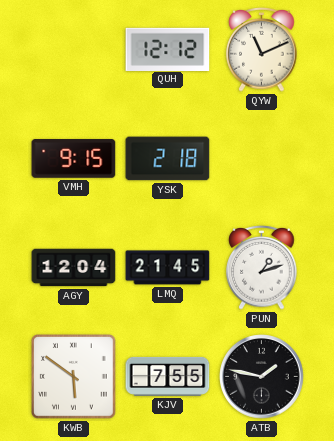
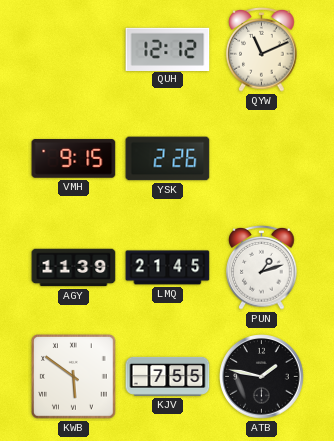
YSK: 2:18 -> 2:26
AGY: 12:04 -> 11:39
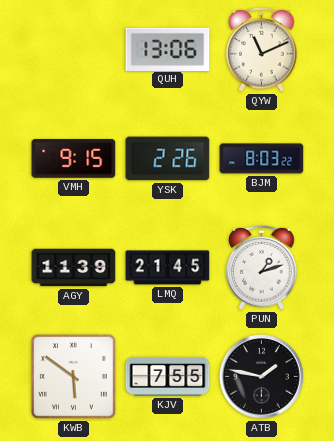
QUH: 12:12 -> 13:06
BJM: none -> 8:03
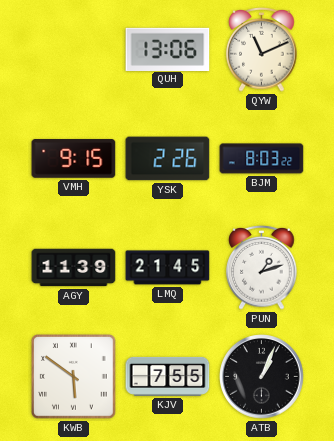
ATB: 1:47 -> 1:04
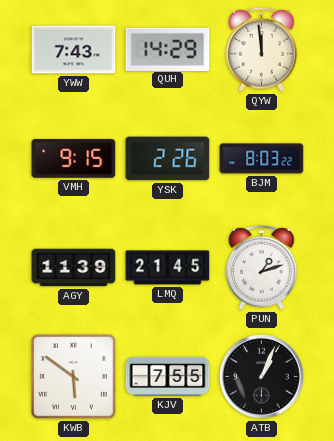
YWW: none -> 7:43
QUH: 13:06 -> 14:29
QYW: 11:11 -> 11:59
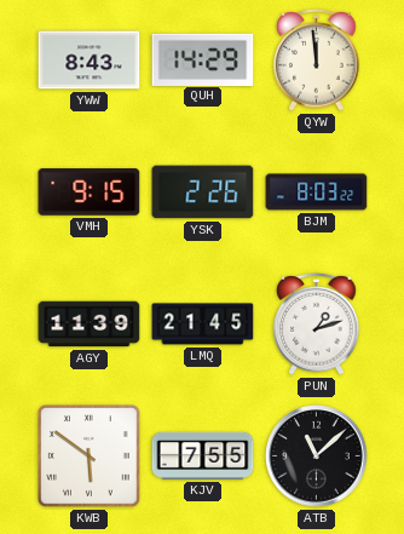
YWW: 7:43 -> 8:43
ATB: 1:04 -> 11:08
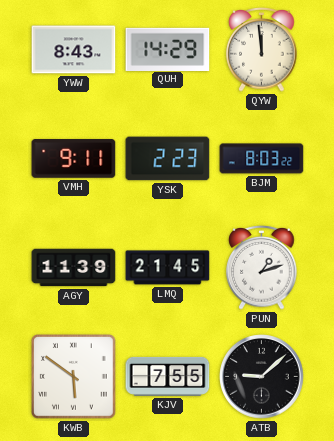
VMH: 9:15 -> 9:11
YSK: 2:26 -> 2:23
ATB: 11:08 -> 9:08
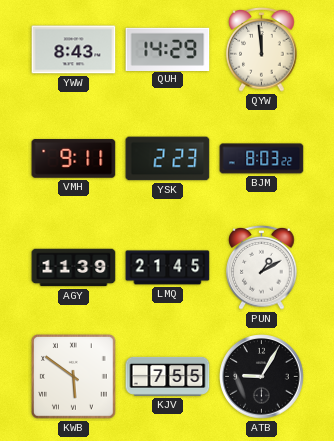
PUN: 1:12 -> 1:10
ATB: 9:08 -> 9:05
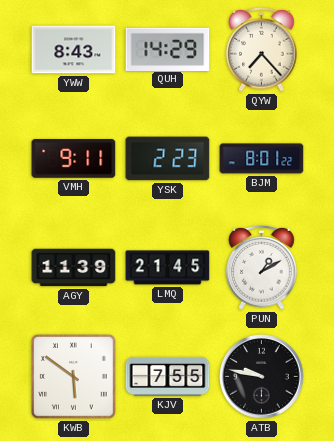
QYW: 11:59 -> 7:23
BJM: 8:03 -> 8:01
ATB: 9:05 -> 9:47
